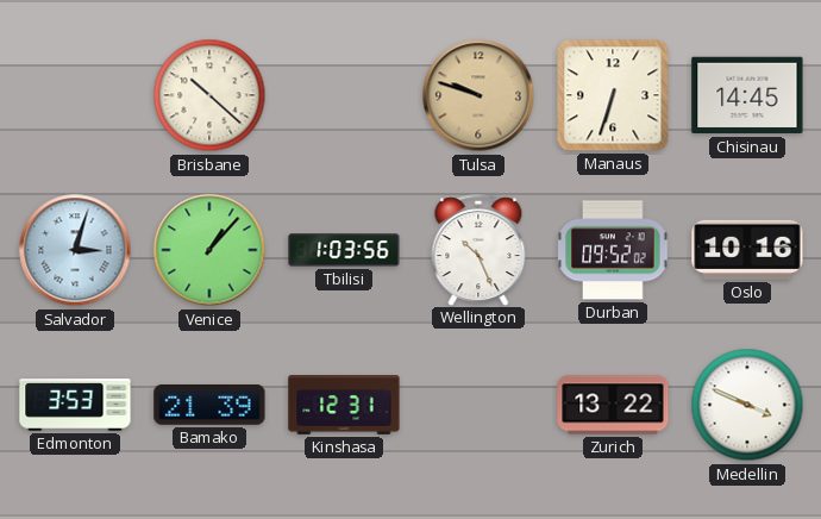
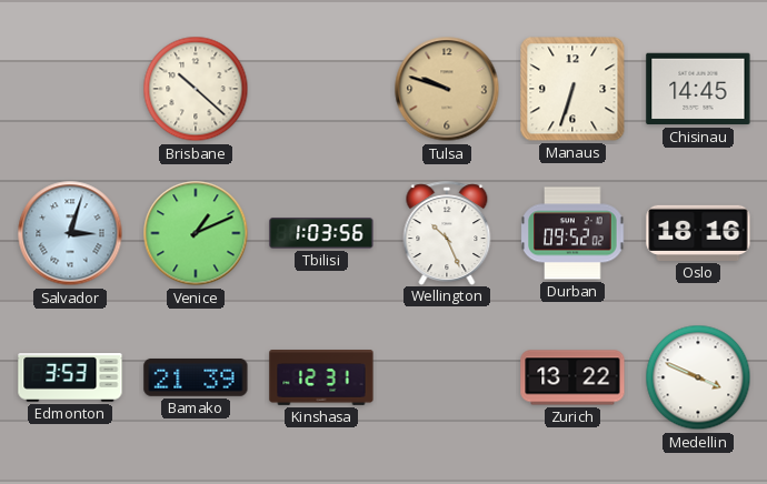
Venice: 1:07 -> 1:11
Oslo: 10:16 -> 18:16
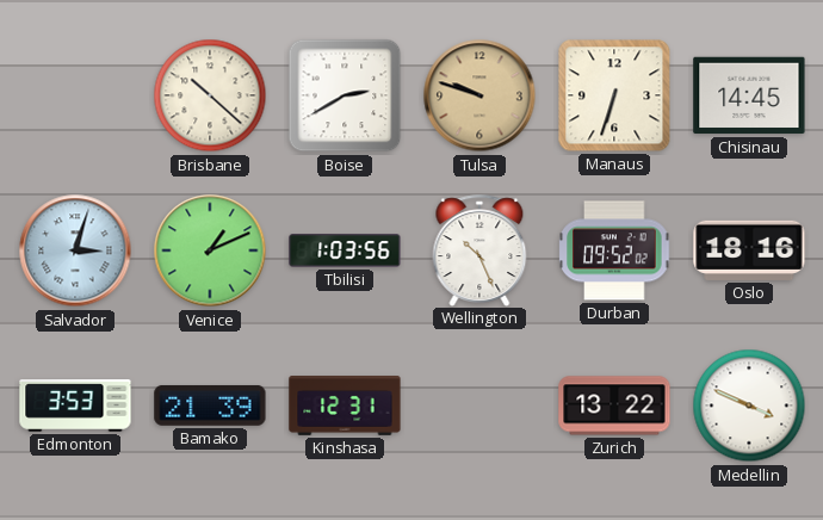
Boise: none -> 2:40
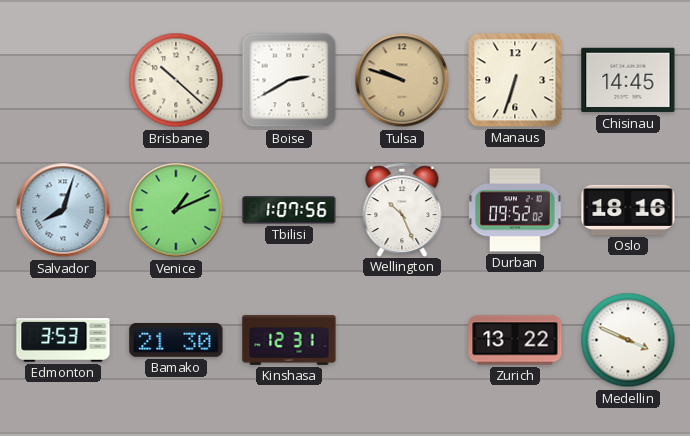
Salvador: 3:03 -> 8:03
Tbilisi: 1:03 -> 1:07
Bamako: 21:39 -> 21:30
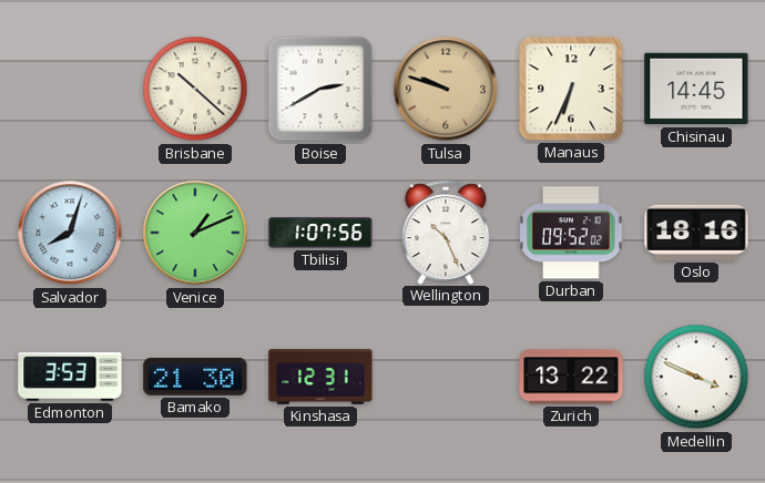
Manaus: 6:33 -> 6:34
